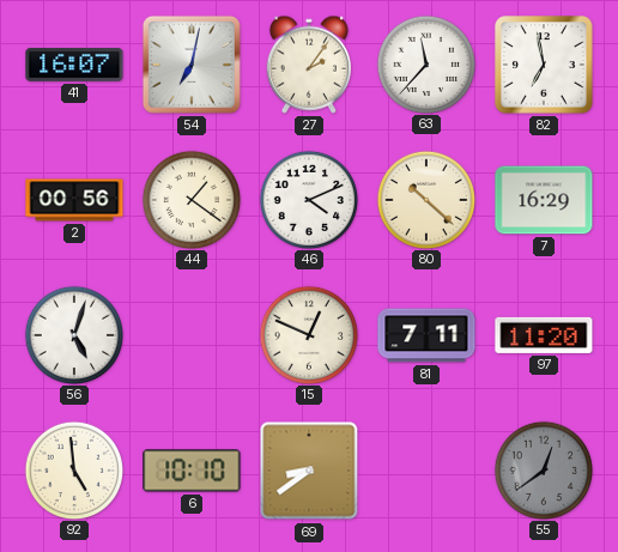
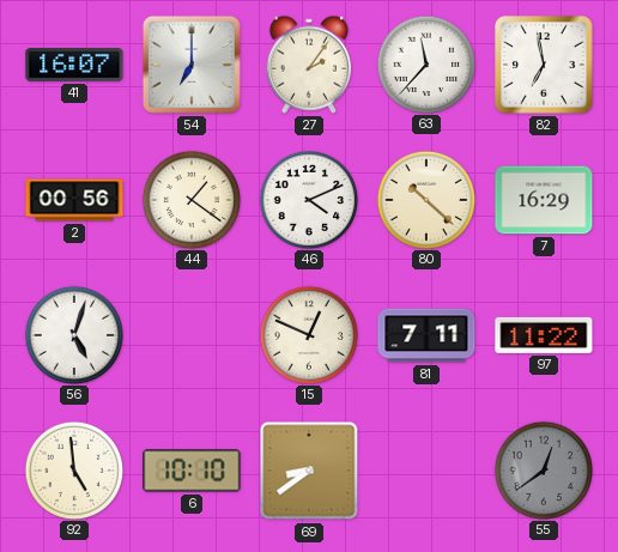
54: 7:02 -> 7:00
97: 11:20 -> 11:22
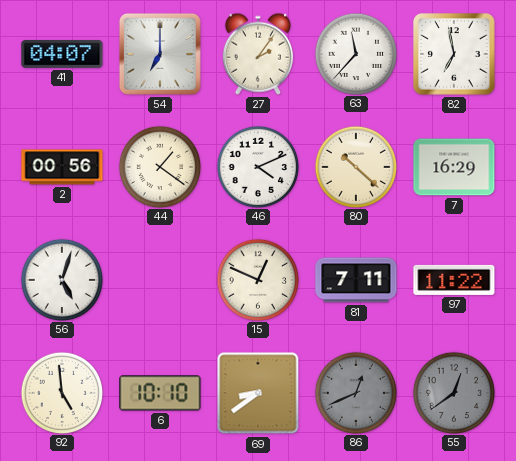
41: 16:07 -> 04:07
86: none -> 12:41
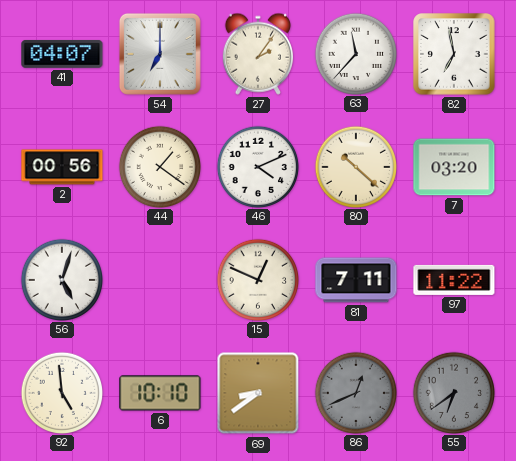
7: 16:29 -> 03:20
55: 12:39 -> 6:39
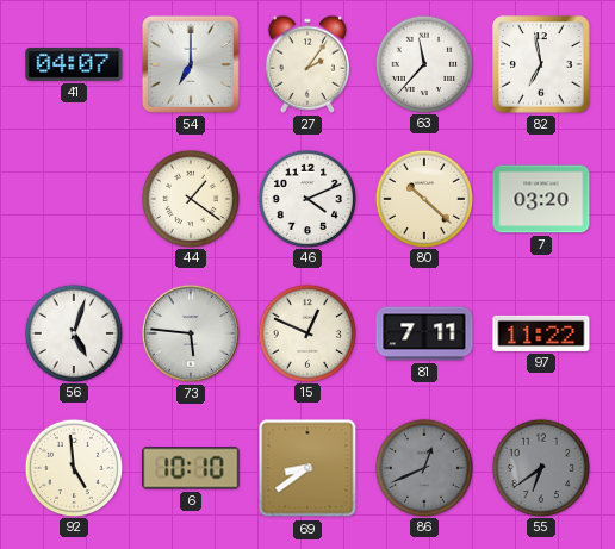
2: 00:56 -> none
73: none -> 5:46
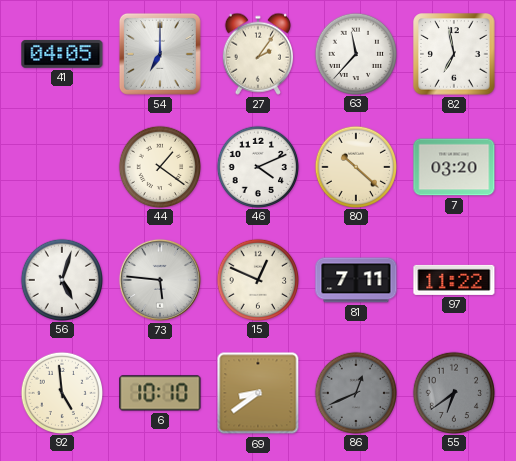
41: 04:07 -> 04:05
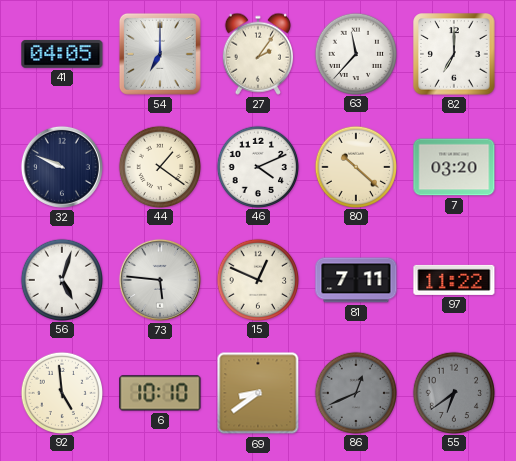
82: 6:58 -> 7:00
32: none -> 9:49
